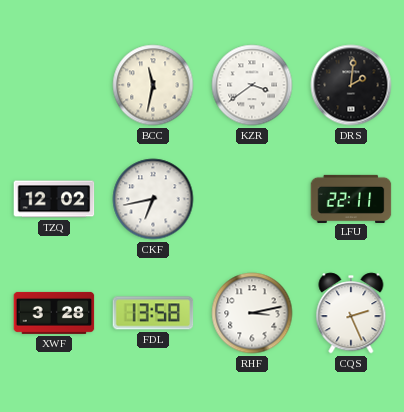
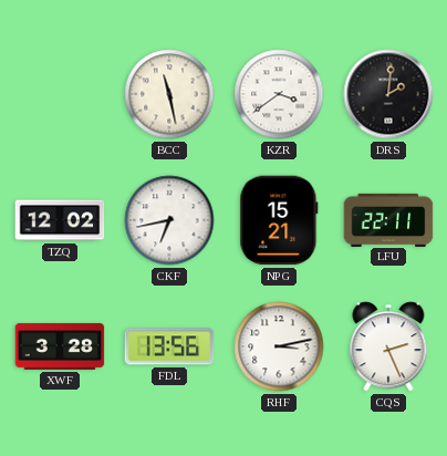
BCC: 11:32 -> 11:28
NPG: none -> 15:21
FDL: 13:58 -> 13:56
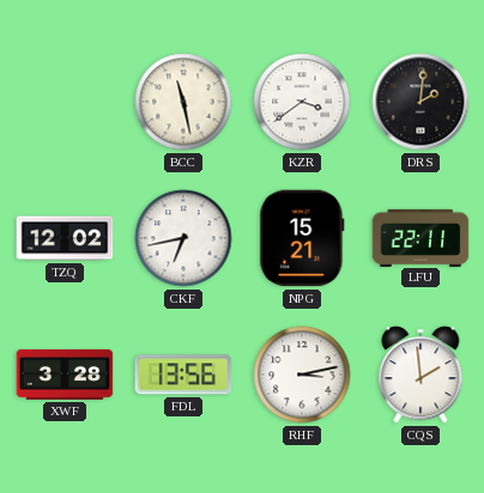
CQS: 2:26 -> 1:59
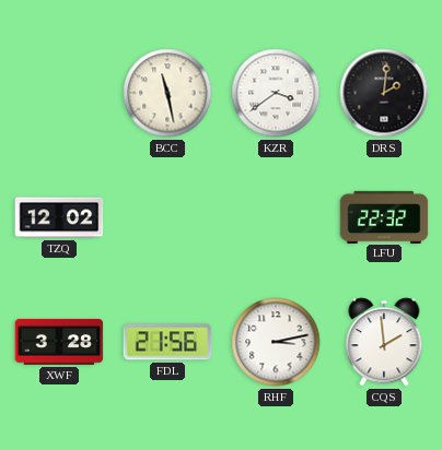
CKF: 6:43 -> none
NPG: 15:21 -> none
LFU: 22:11 -> 22:32
FDL: 13:56 -> 21:56
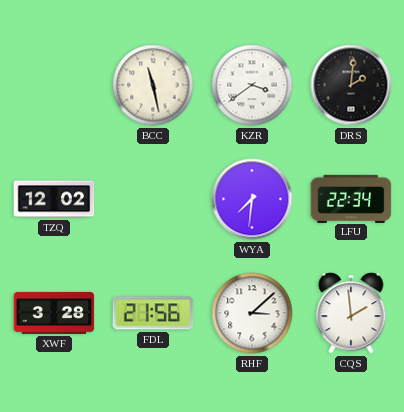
WYA: none -> 7:31
LFU: 22:32 -> 22:34
RHF: 3:13 -> 3:08
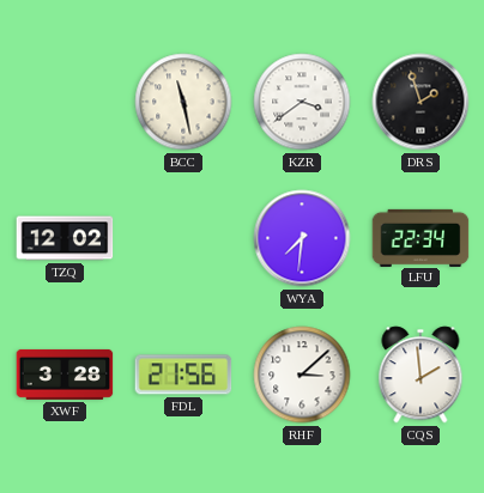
DRS: 2:01 -> 1:57
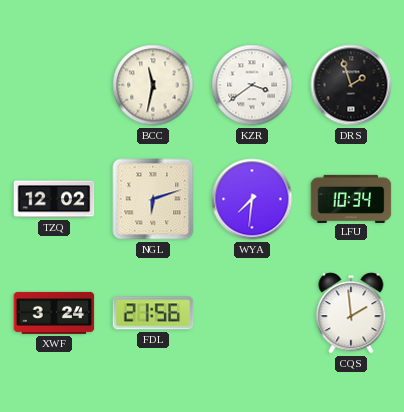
BCC: 11:28 -> 11:32
NGL: none -> 6:12
LFU: 22:34 -> 10:34
XWF: 3:28 -> 3:24
RHF: 3:08 -> none
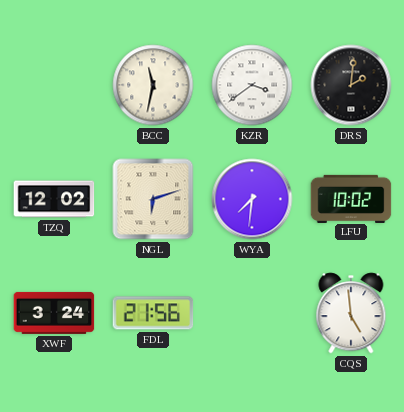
DRS: 1:57 -> 2:01
LFU: 10:34 -> 10:02
CQS: 1:59 -> 4:59
